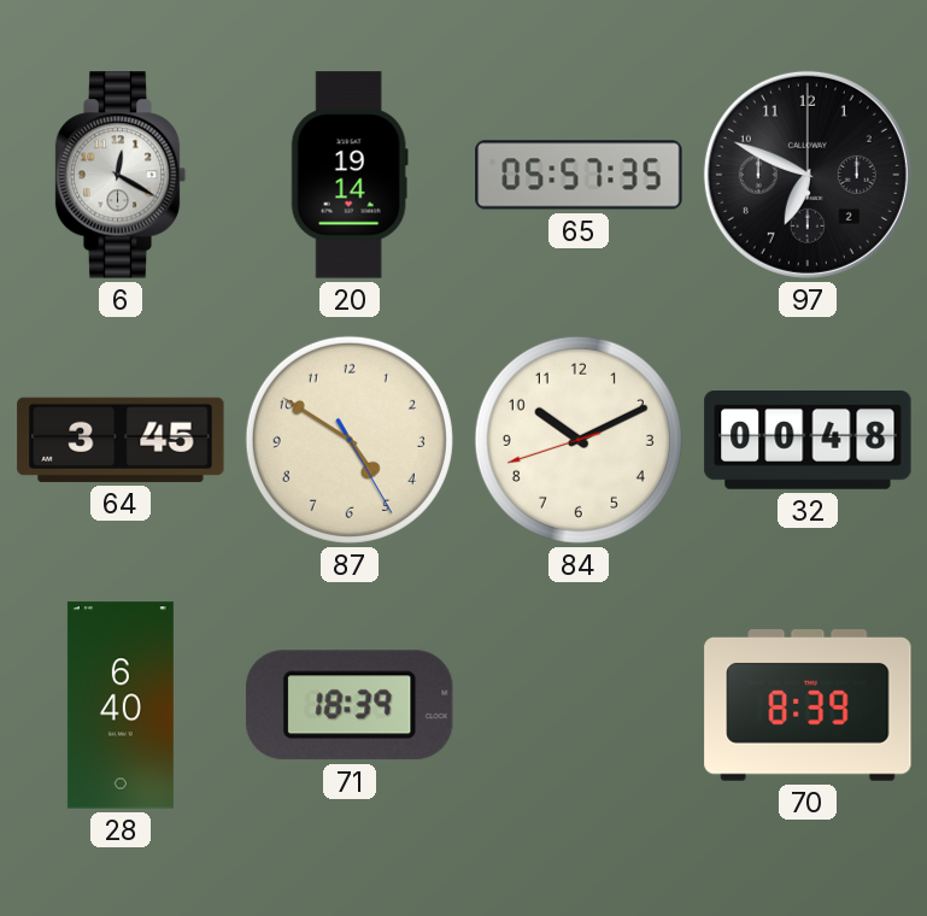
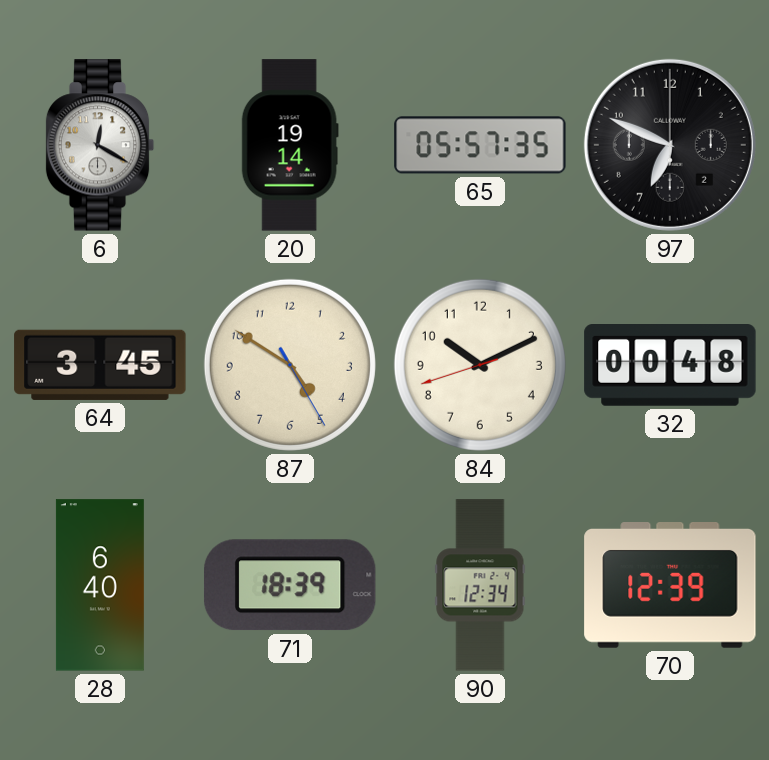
90: none -> 12:34
70: 8:39 -> 12:39
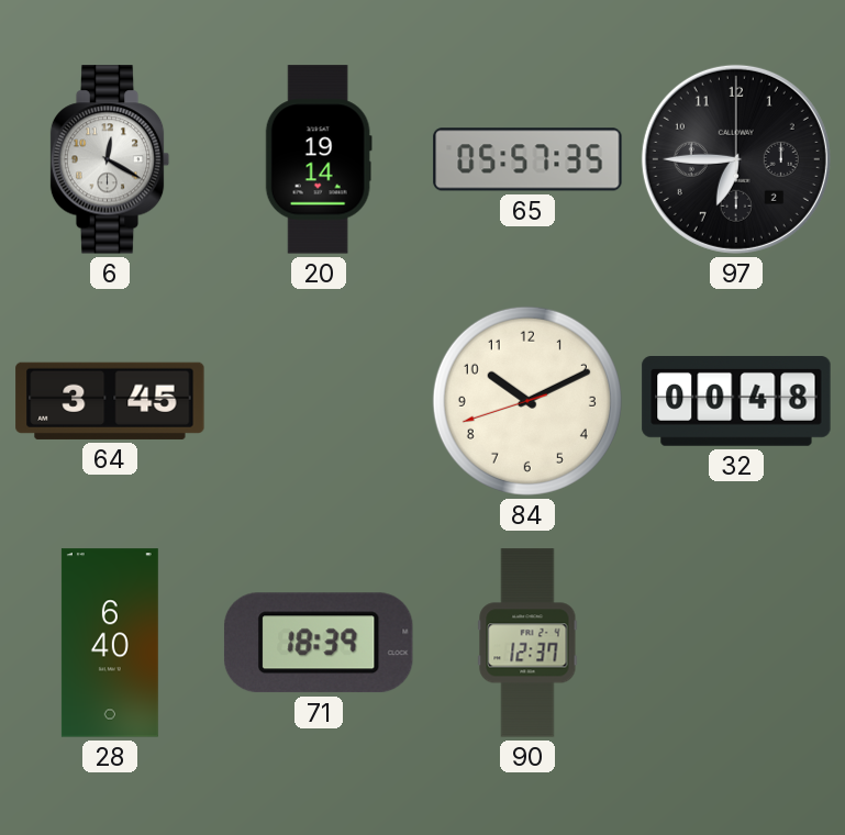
97: 6:49 -> 6:45
87: 4:50 -> none
90: 12:34 -> 12:37
70: 12:39 -> none
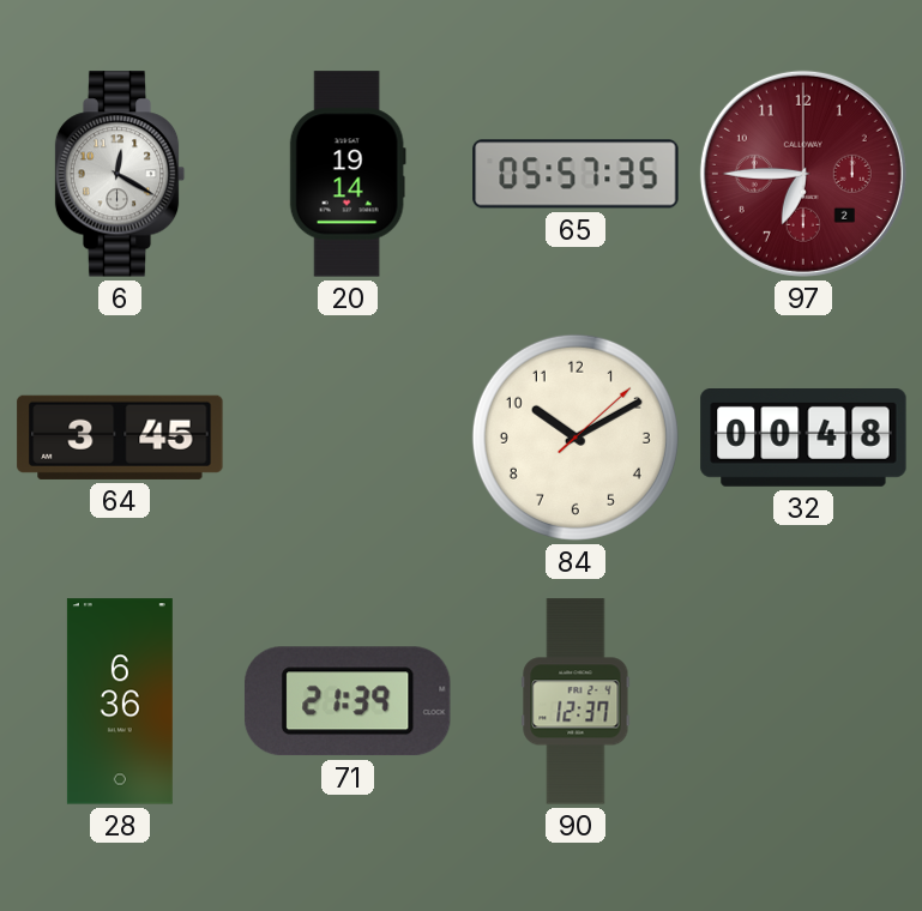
97 dial: black -> burgundy
84: 10:10:42 -> 10:10:08
28: 6:40 -> 6:36
71: 18:39 -> 21:39
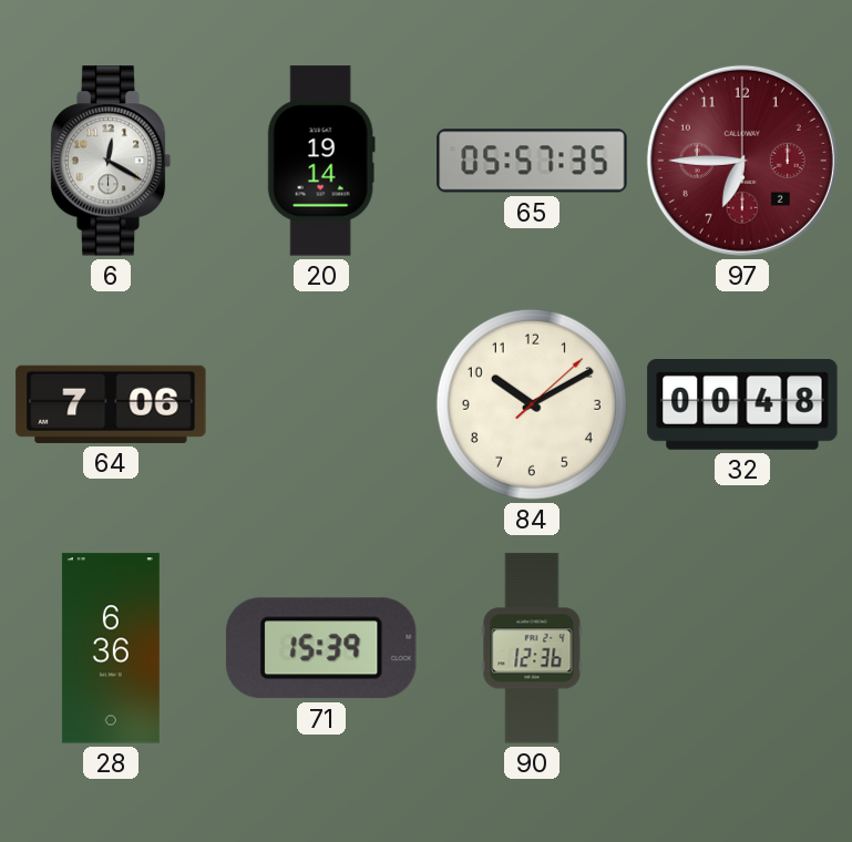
64: 3:45 -> 7:06
71: 21:39 -> 15:39
90: 12:37 -> 12:36
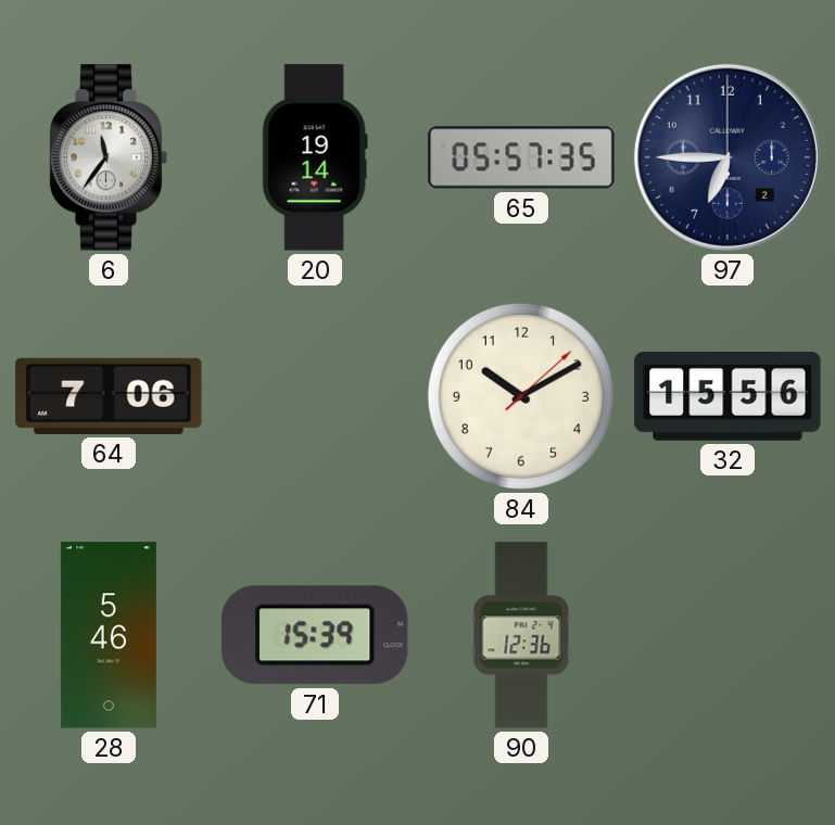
6: 12:20 -> 11:36
97 dial: burgundy -> navy
32: 00:48 -> 15:56
28: 6:36 -> 5:46
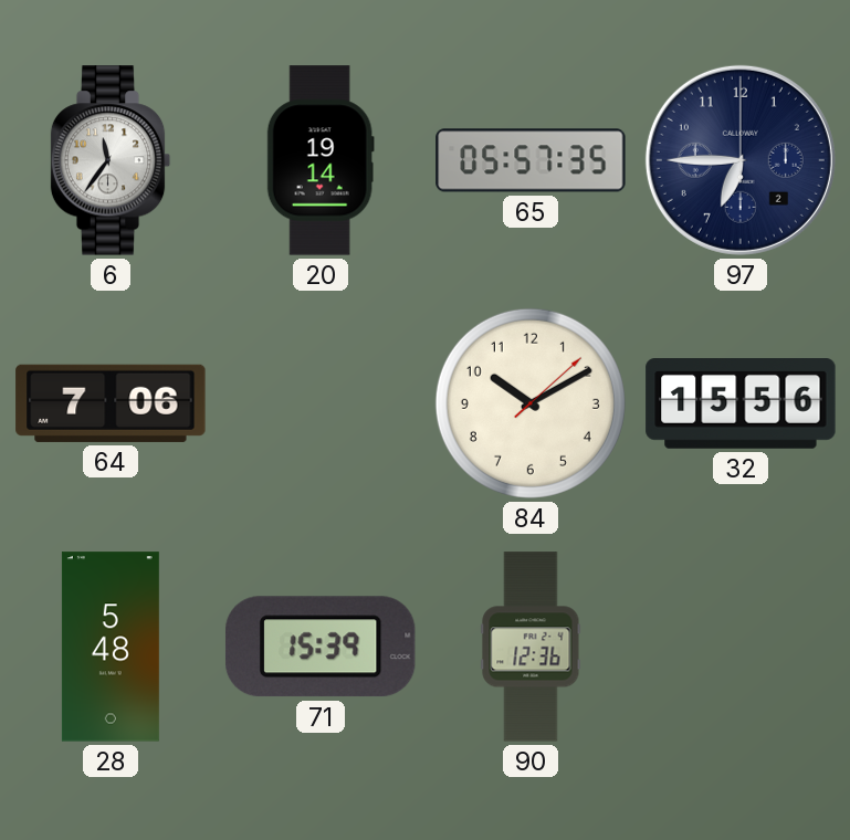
28: 5:46 -> 5:48
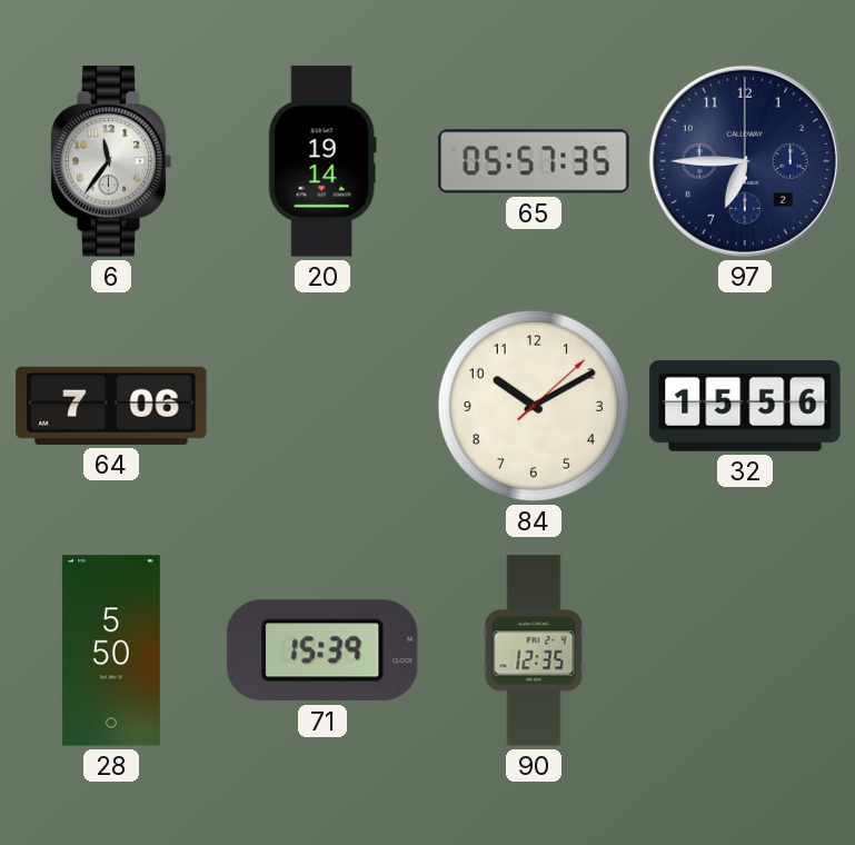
28: 5:48 -> 5:50
90: 12:36 -> 12:35
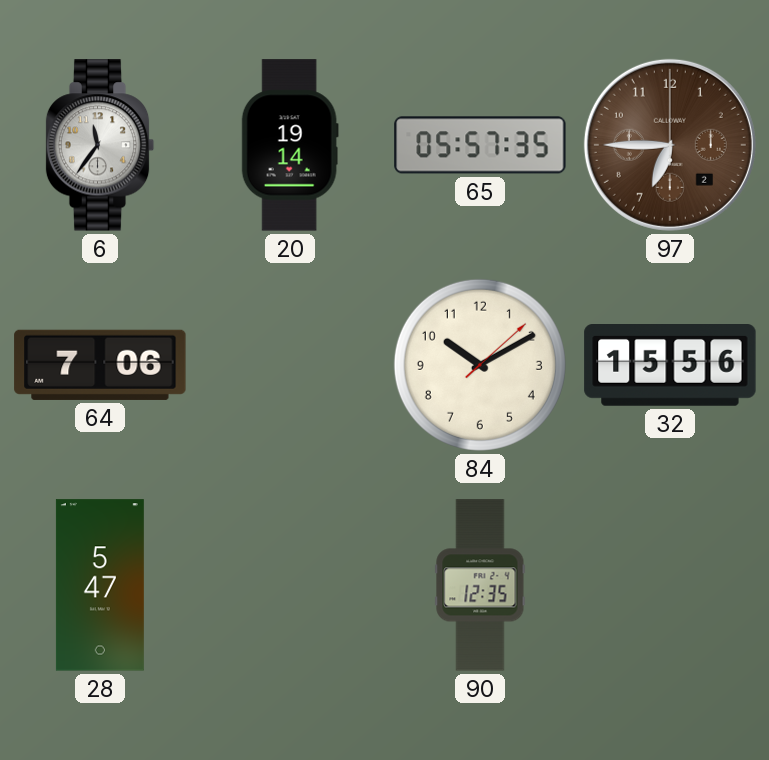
97 dial: navy -> brown
28: 5:50 -> 5:47
71: 15:39 -> none
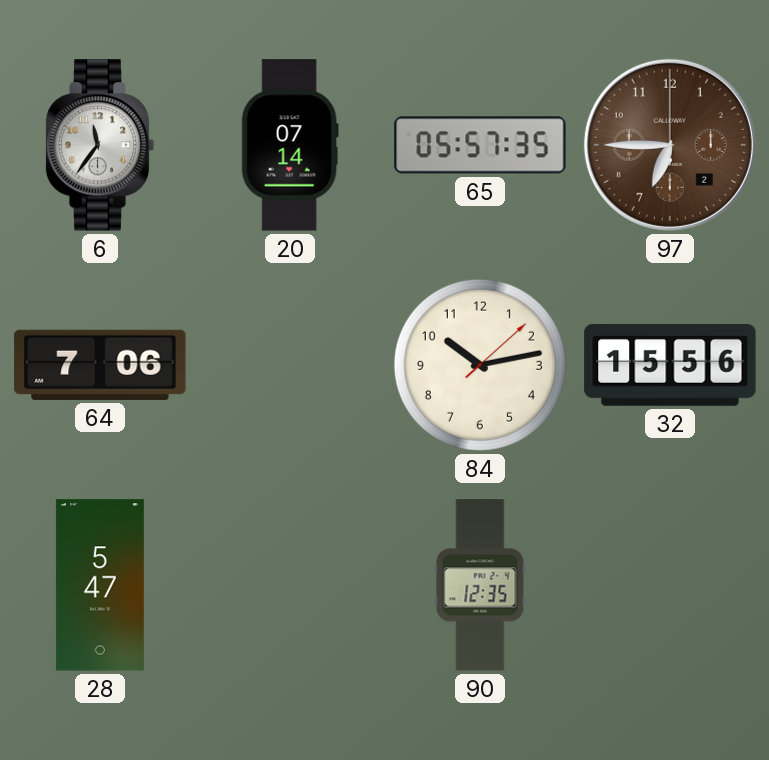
20: 19:14 -> 07:14
84: 10:10 -> 10:13
